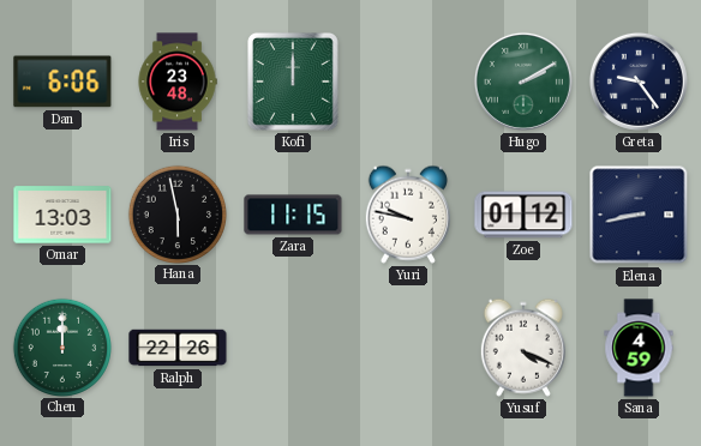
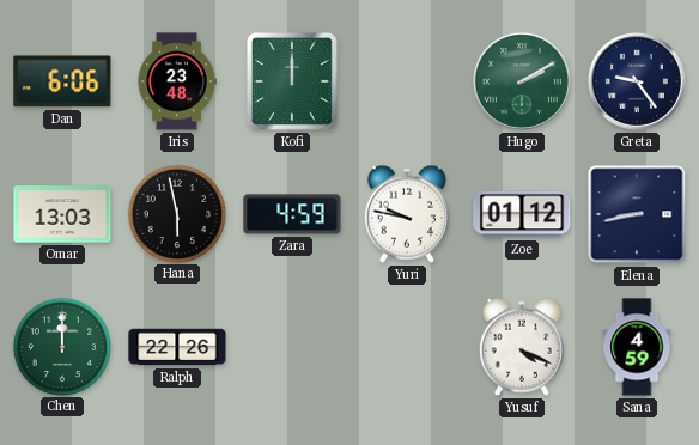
Zara: 11:15 -> 4:59
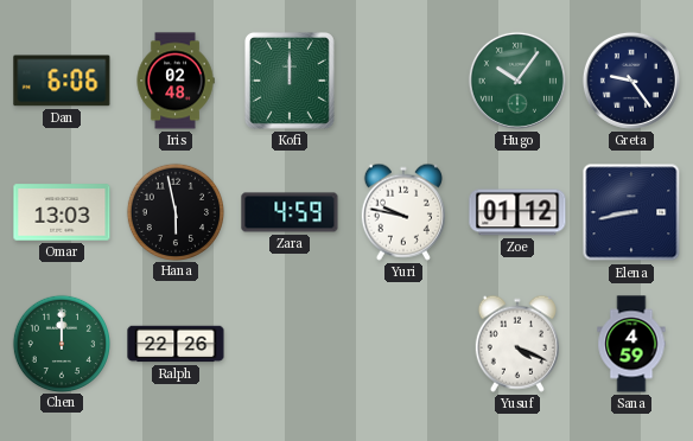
Iris: 23:48 -> 02:48
Hugo: 2:10 -> 10:06
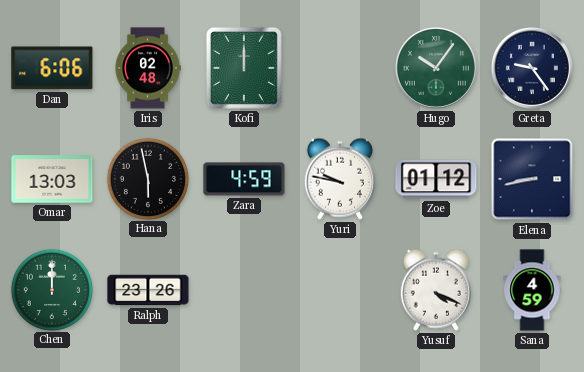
Ralph: 22:26 -> 23:26
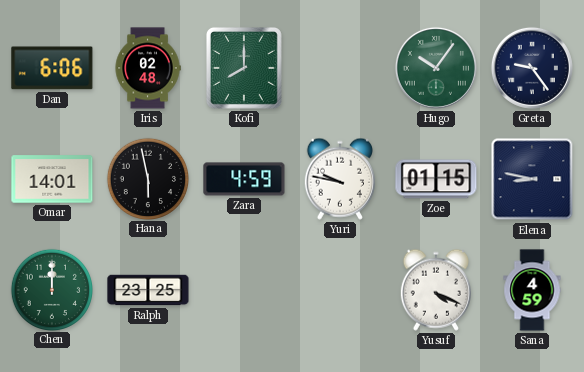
Kofi: 12:00 -> 8:00
Omar: 13:03 -> 14:01
Zoe: 01:12 -> 01:15
Elena: 8:43 -> 8:47
Ralph: 23:26 -> 23:25
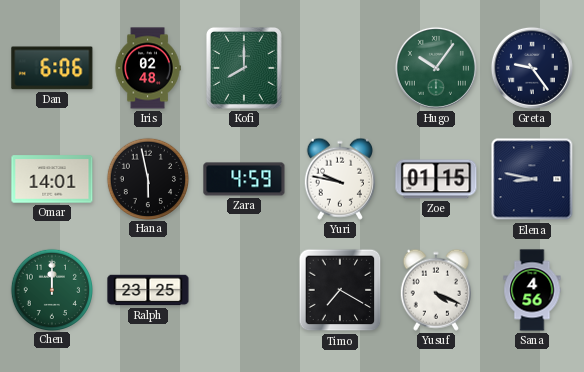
Timo: none -> 7:20
Sana: 4:59 -> 4:56
